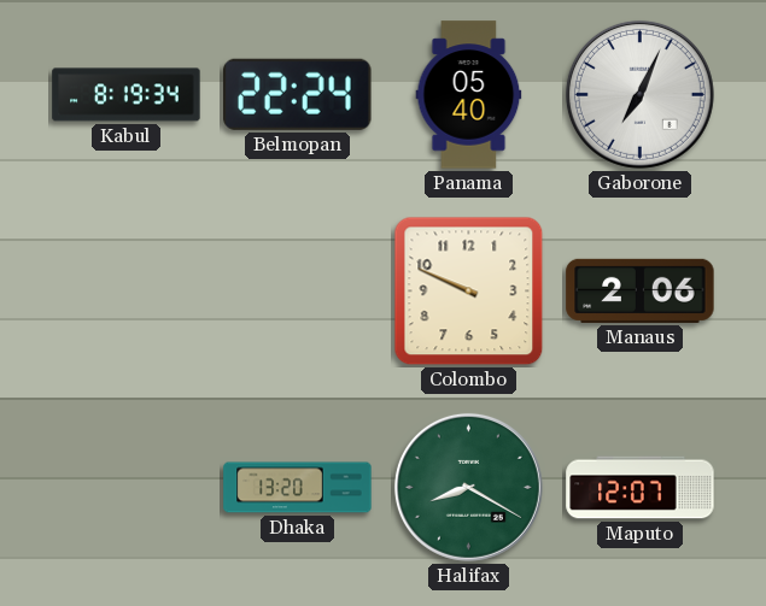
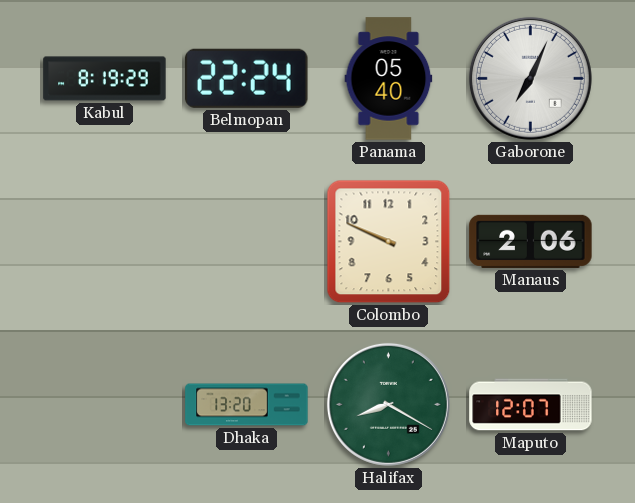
Kabul: 8:19:34 -> 8:19:29
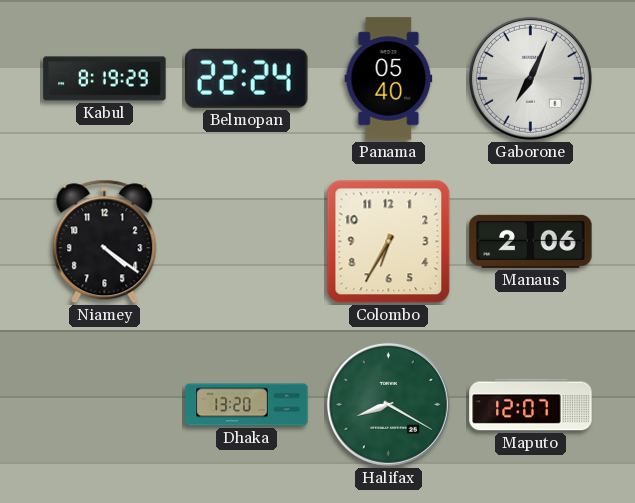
Niamey: none -> 4:21
Colombo: 9:49 -> 6:35
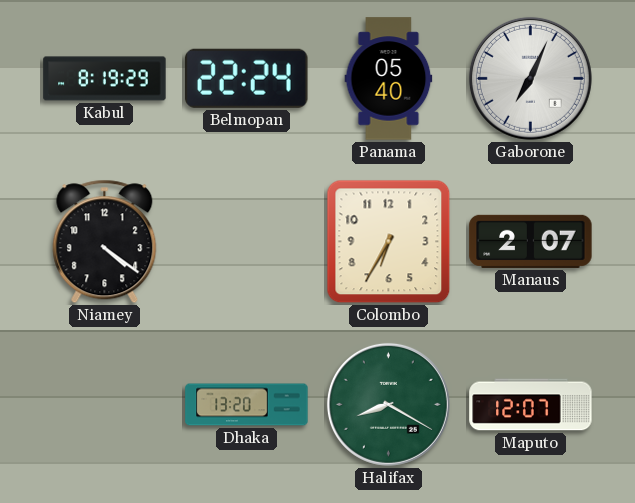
Manaus: 2:06 -> 2:07
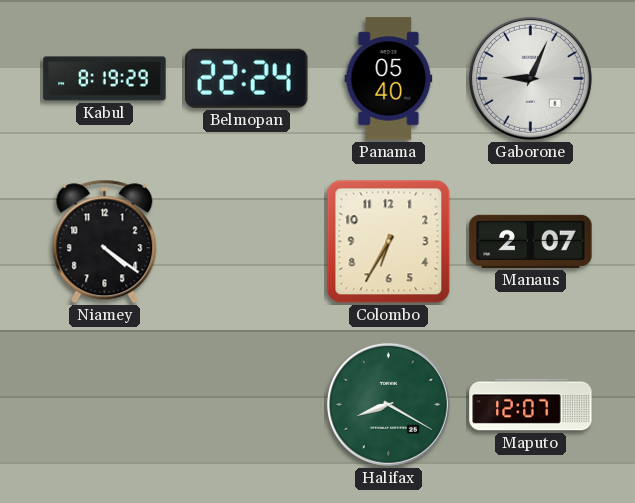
Gaborone: 7:04 -> 9:04
Dhaka: 13:20 -> none
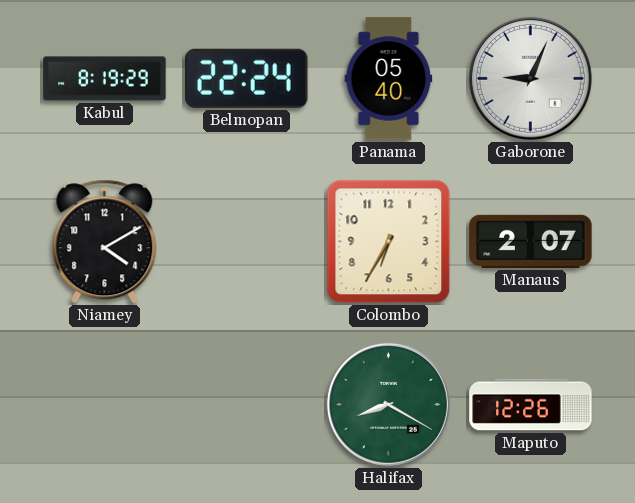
Niamey: 4:21 -> 4:10
Maputo: 12:07 -> 12:26
